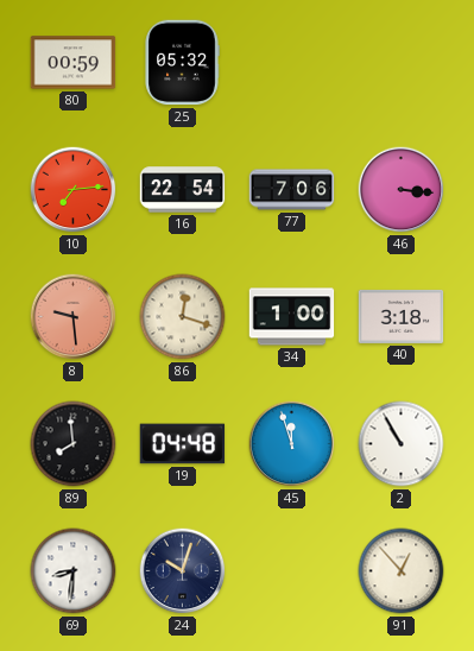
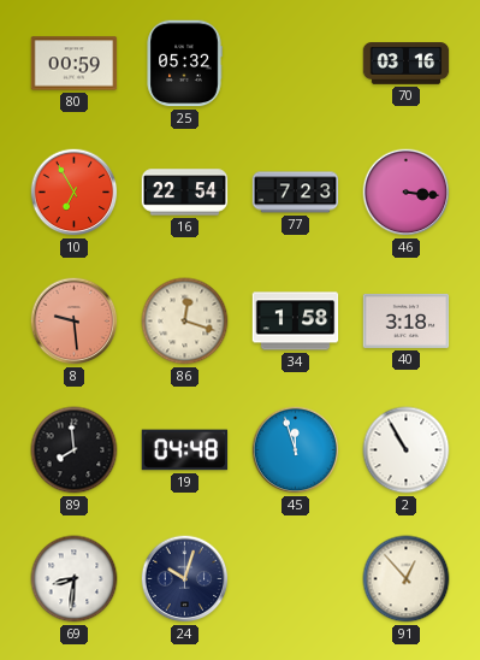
70: none -> 03:16
10: 7:14 -> 6:55
77: 7:06 -> 7:23
34: 1:00 -> 1:58
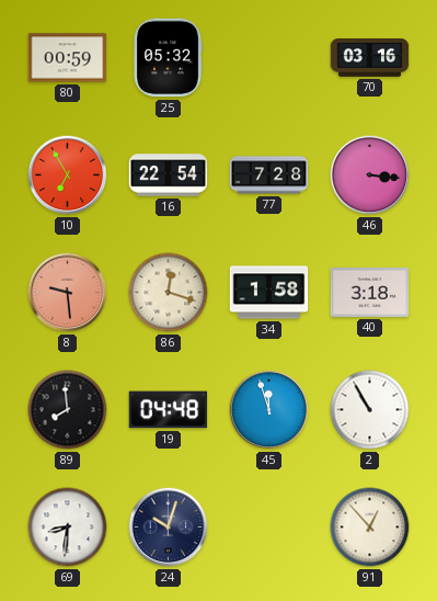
77: 7:23 -> 7:28
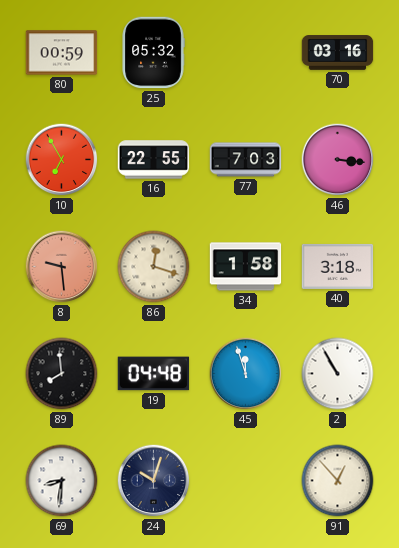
16: 22:54 -> 22:55
77: 7:28 -> 7:03
